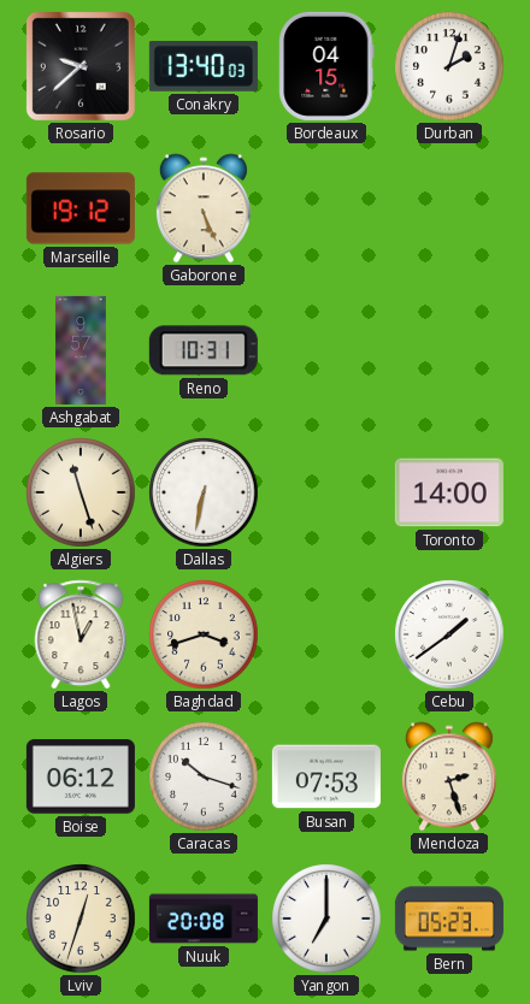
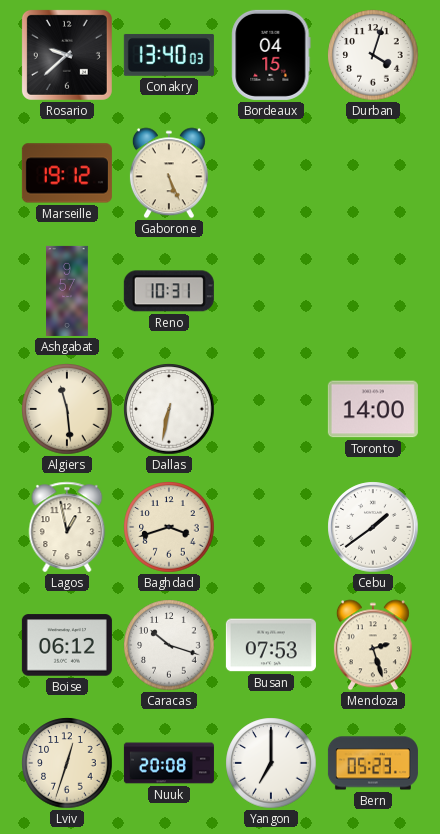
Durban: 2:03 -> 4:03
Algiers: 11:27 -> 11:29
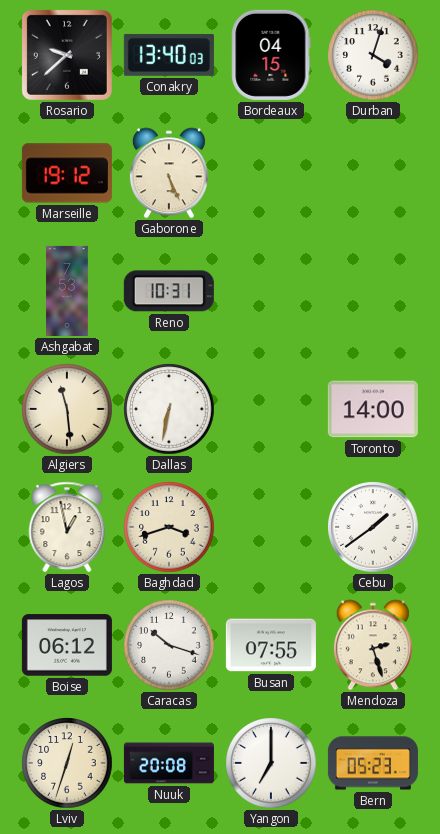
Ashgabat: 9:57 -> 7:53
Busan: 07:53 -> 07:55
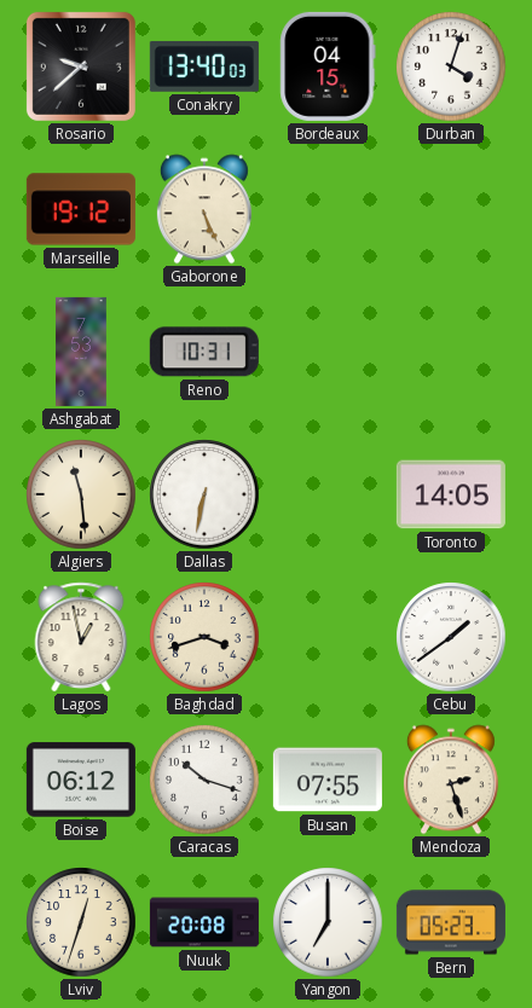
Toronto: 14:00 -> 14:05
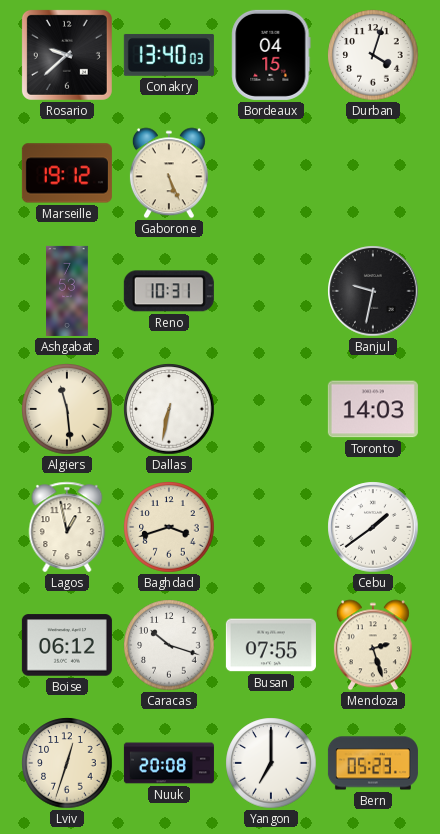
Banjul: none -> 9:32
Toronto: 14:05 -> 14:03
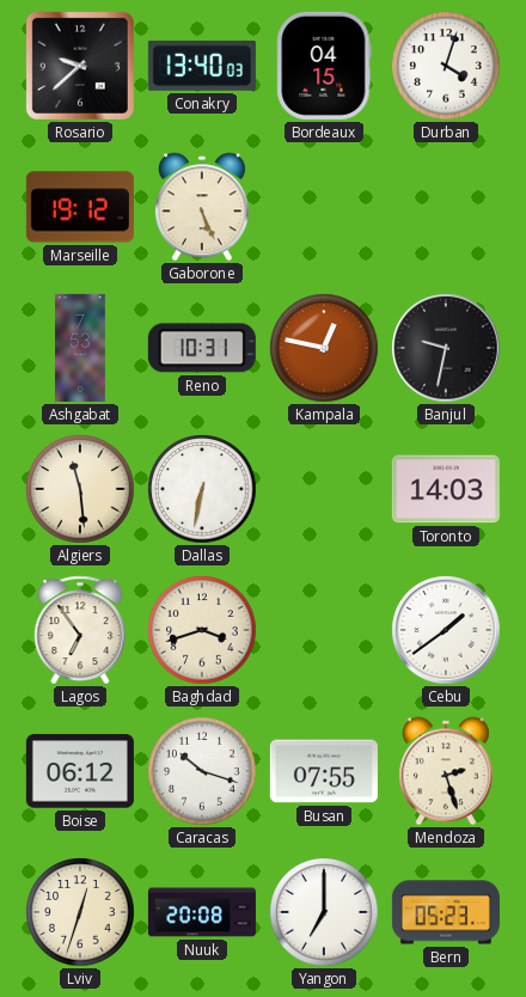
Kampala: none -> 12:47
Lagos: 12:58 -> 6:54
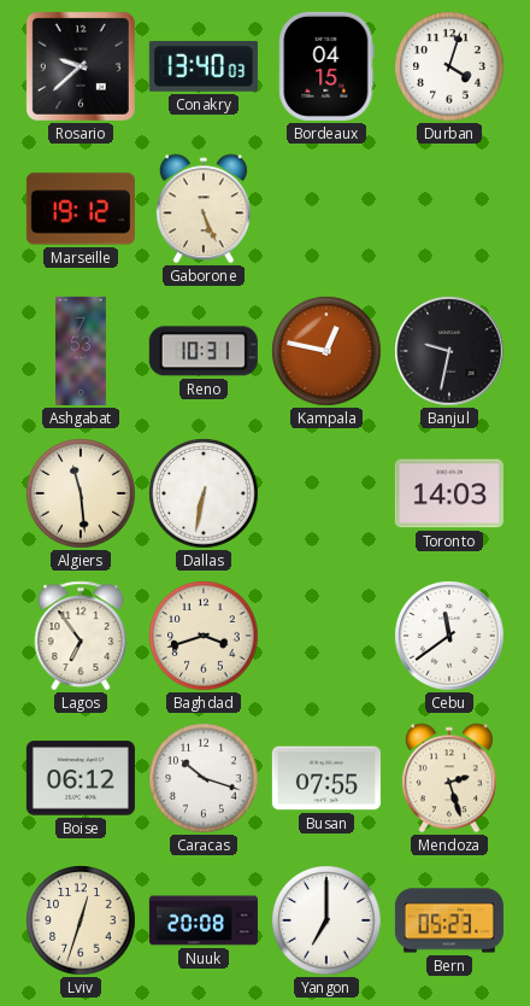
Cebu: 1:39 -> 11:39
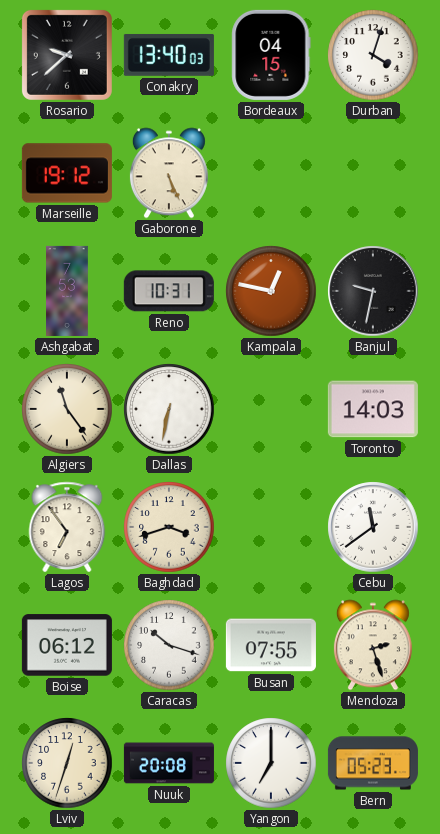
Algiers: 11:29 -> 11:24
